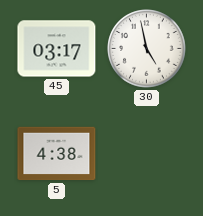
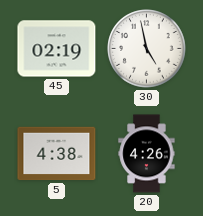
45: 03:17 -> 02:19
20: none -> 4:26
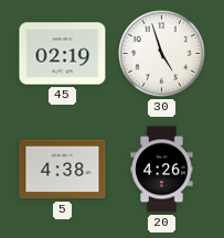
30: 4:58 -> 4:57
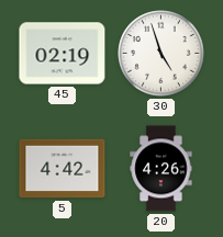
5: 4:38 -> 4:42
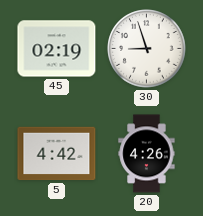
30: 4:57 -> 8:57
